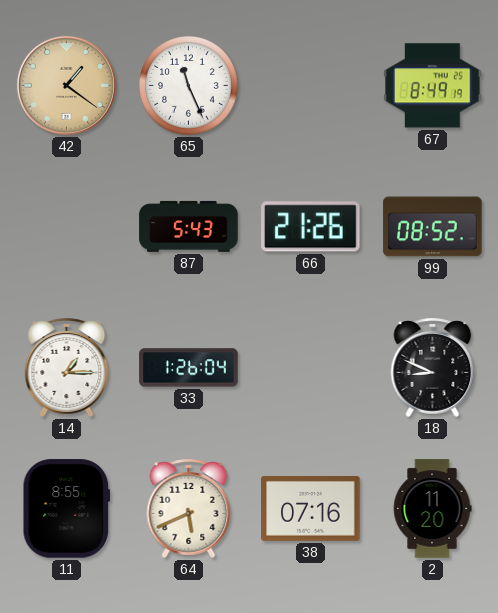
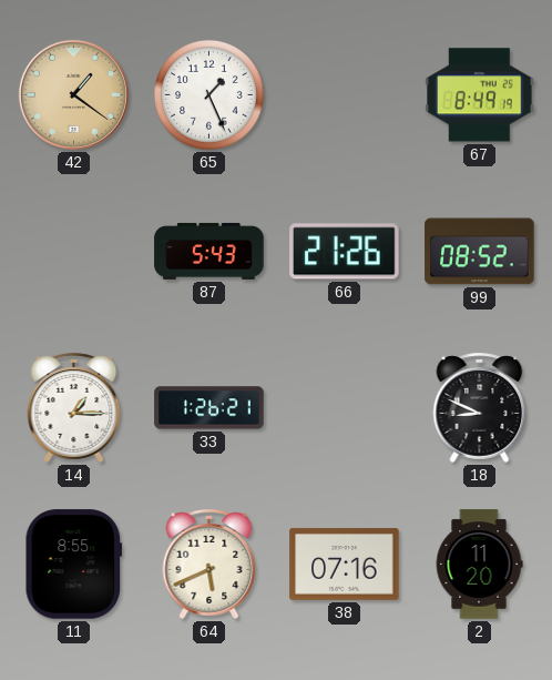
65: 11:26 -> 1:26
33: 1:26:04 -> 1:26:21
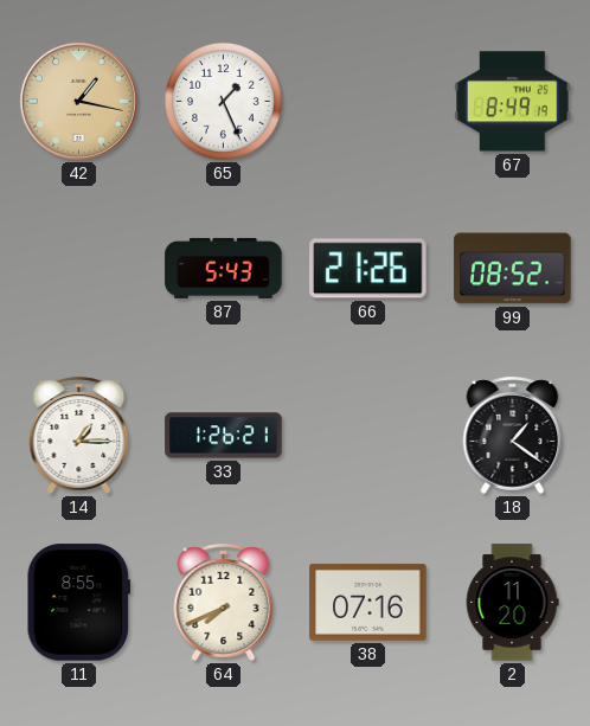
42: 1:21 -> 1:17
18: 8:49 -> 1:21
64: 5:41 -> 7:41
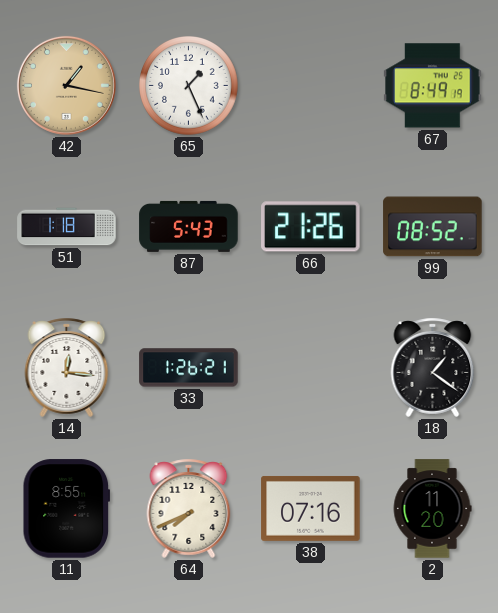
51: none -> 1:18
14: 1:15 -> 12:16
